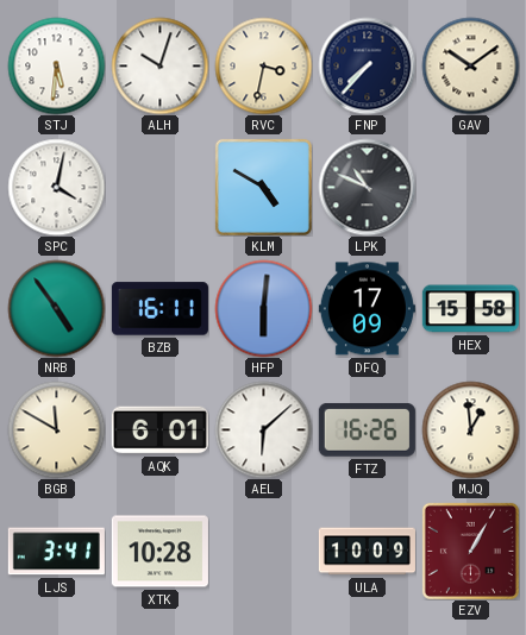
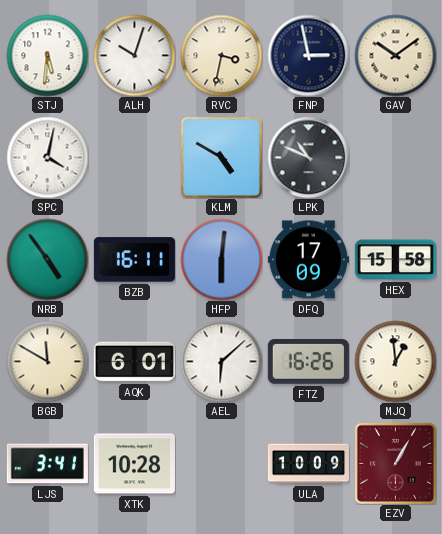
FNP: 7:37 -> 2:58
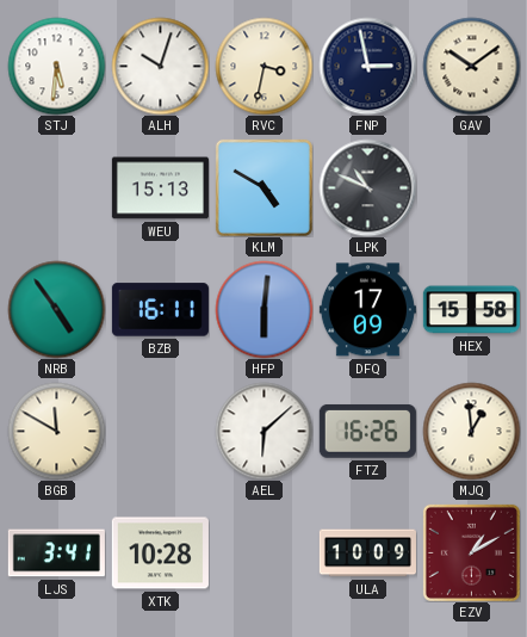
SPC: 4:02 -> none
WEU: none -> 15:13
AQK: 6:01 -> none
EZV: 1:05 -> 1:10
